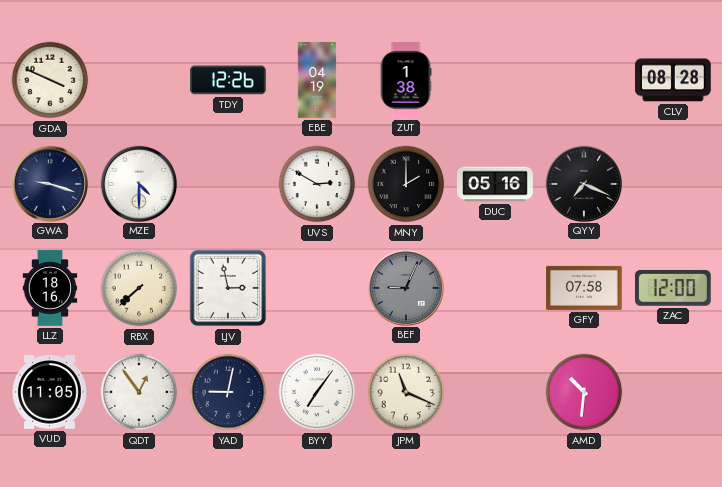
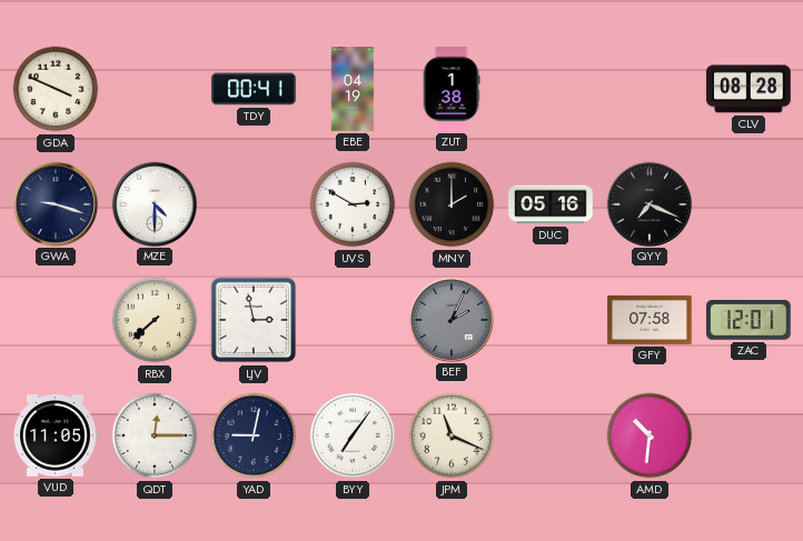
TDY: 12:26 -> 00:41
LLZ: 18:16 -> none
BEF: 9:04 -> 2:04
ZAC: 12:00 -> 12:01
QDT: 12:54 -> 12:15
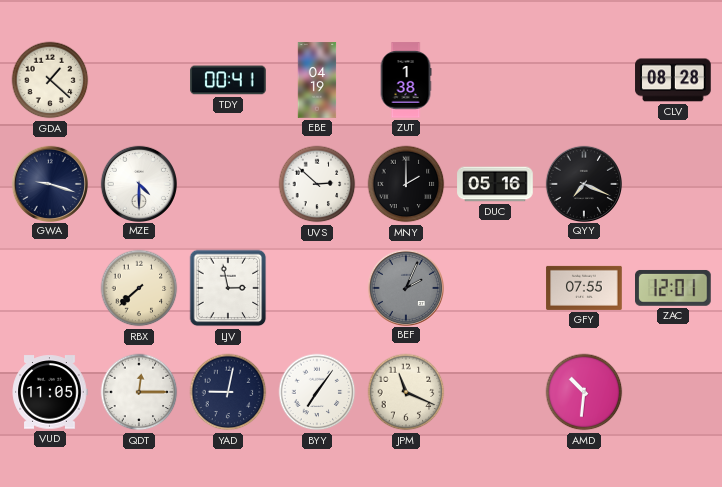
GDA: 3:49 -> 1:22
UVS: 2:50 -> 2:52
GFY: 07:58 -> 07:55
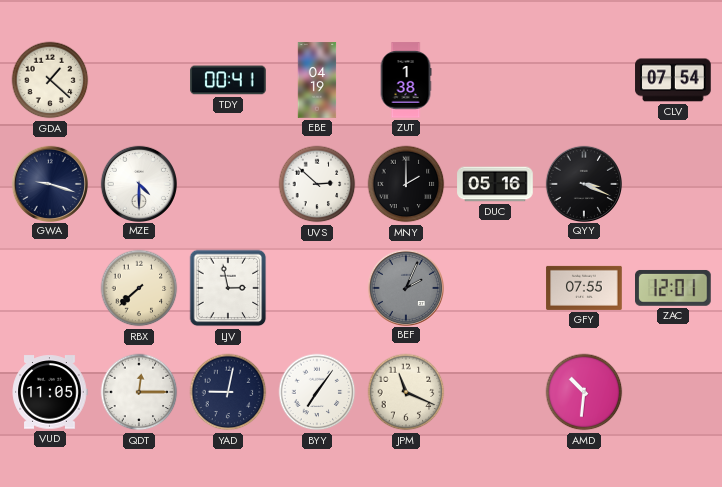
CLV: 08:28 -> 07:54
QYY: 7:19 -> 3:19
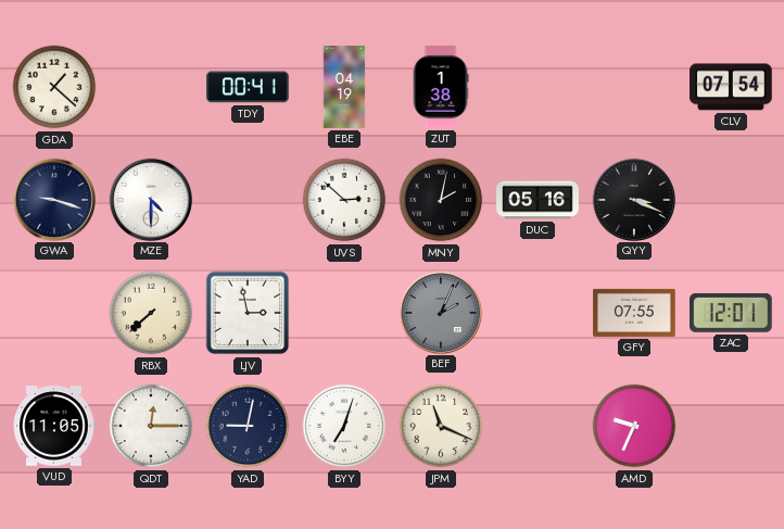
MNY: 2:00 -> 2:02
BYY: 7:06 -> 7:03
AMD: 10:31 -> 9:34
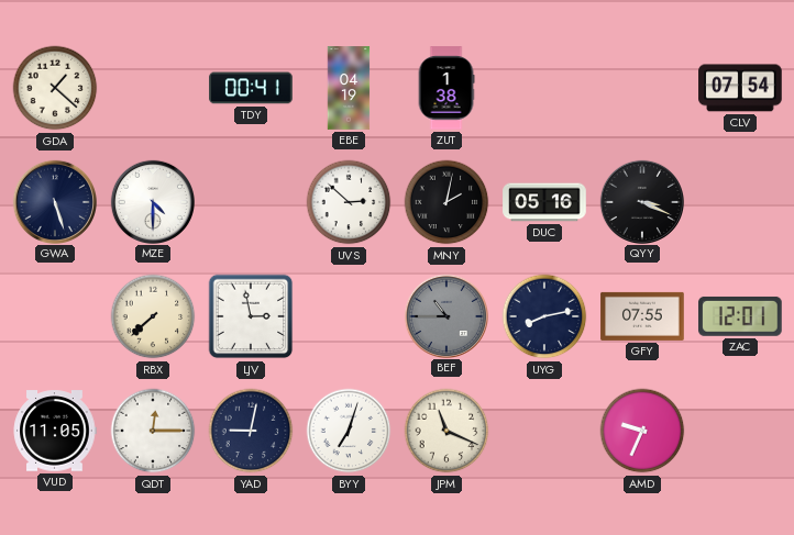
GWA: 9:18 -> 5:27
BEF: 2:04 -> 10:45
UYG: none -> 8:13
